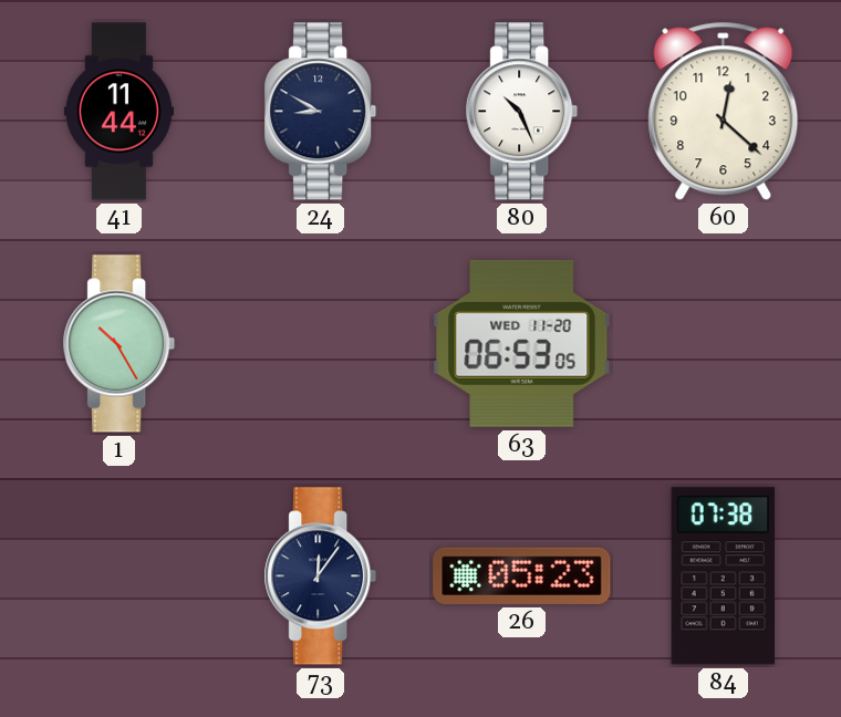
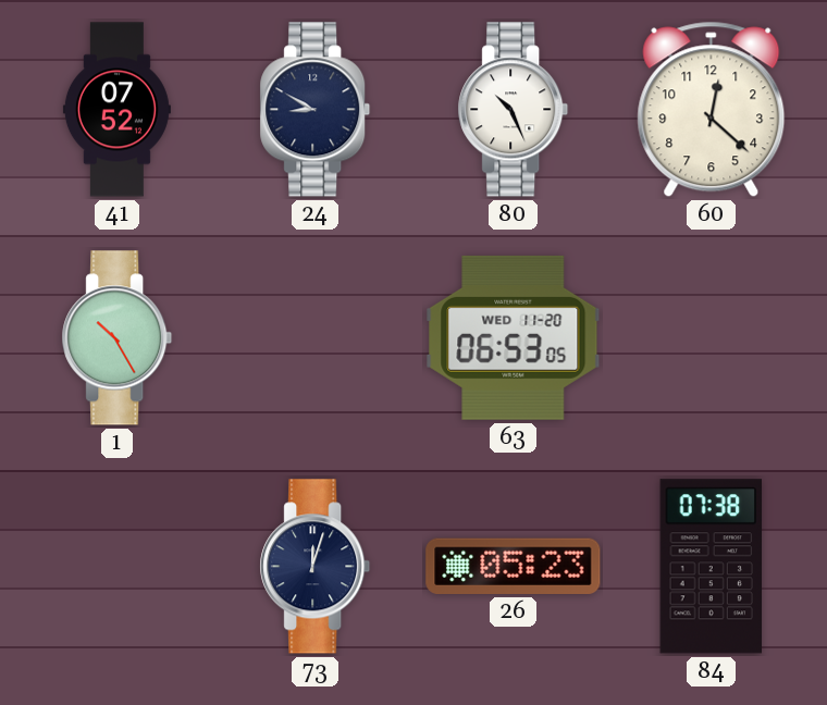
41: 11:44 -> 07:52
73: 12:06 -> 12:03
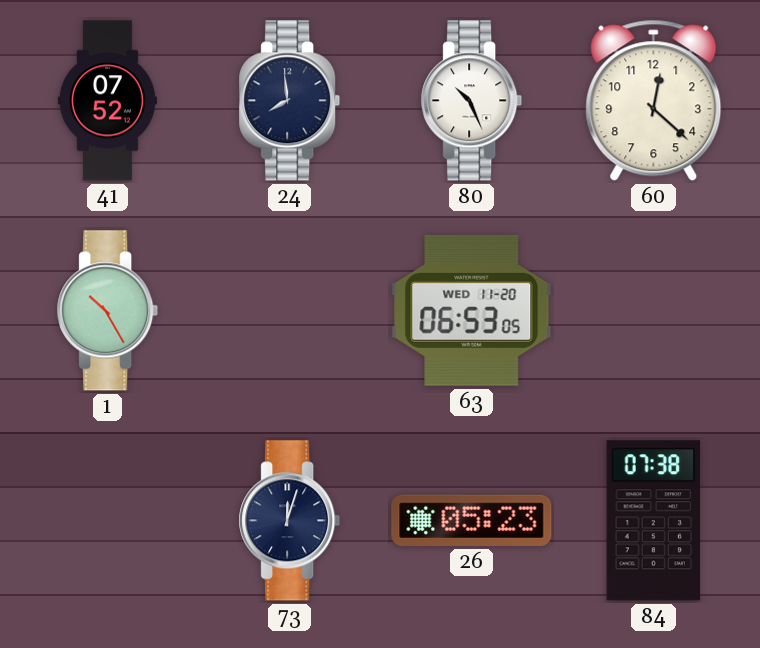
24: 8:50 -> 7:59
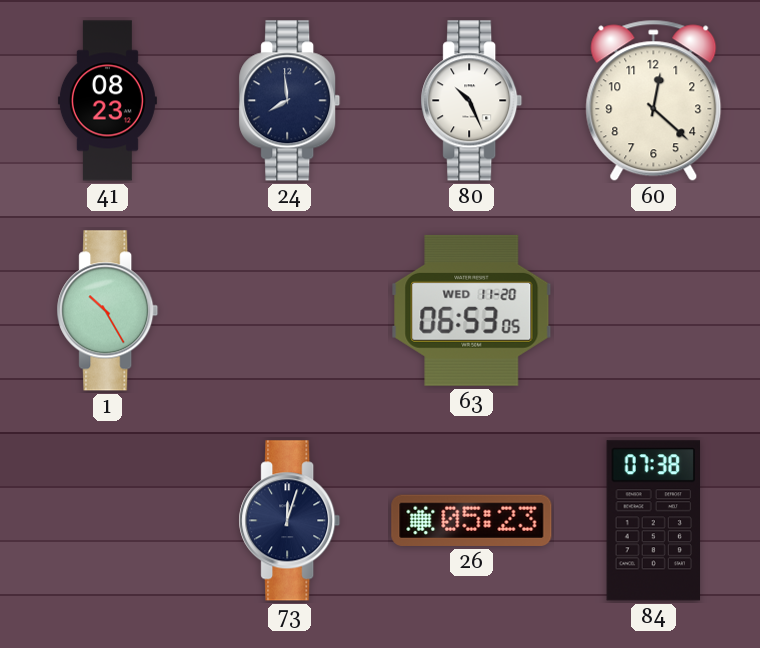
41: 07:52 -> 08:23
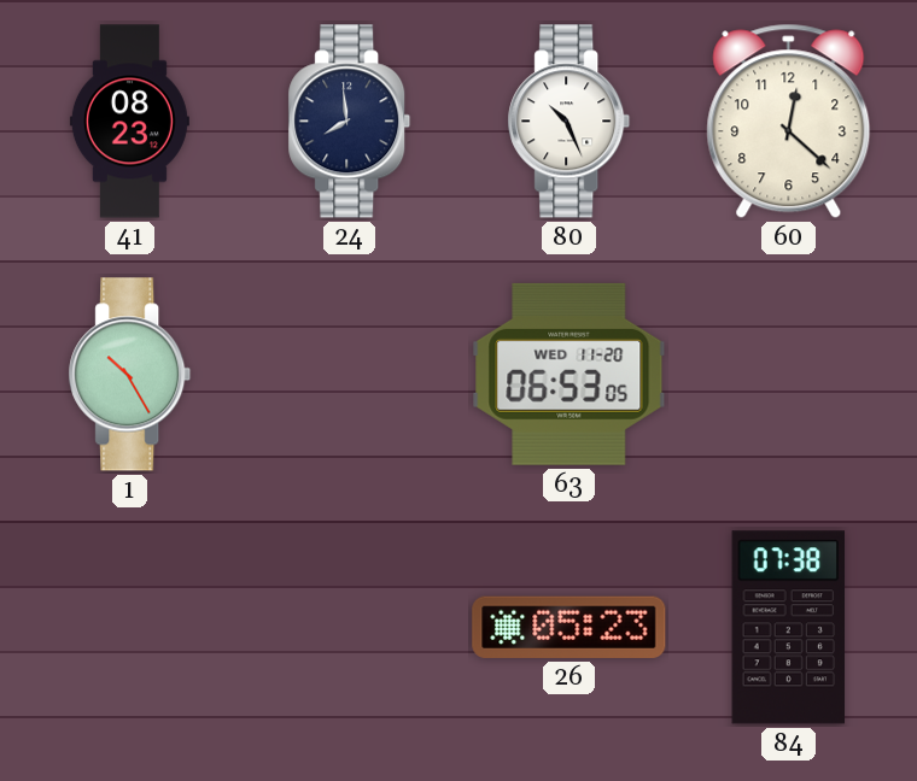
73: 12:03 -> none
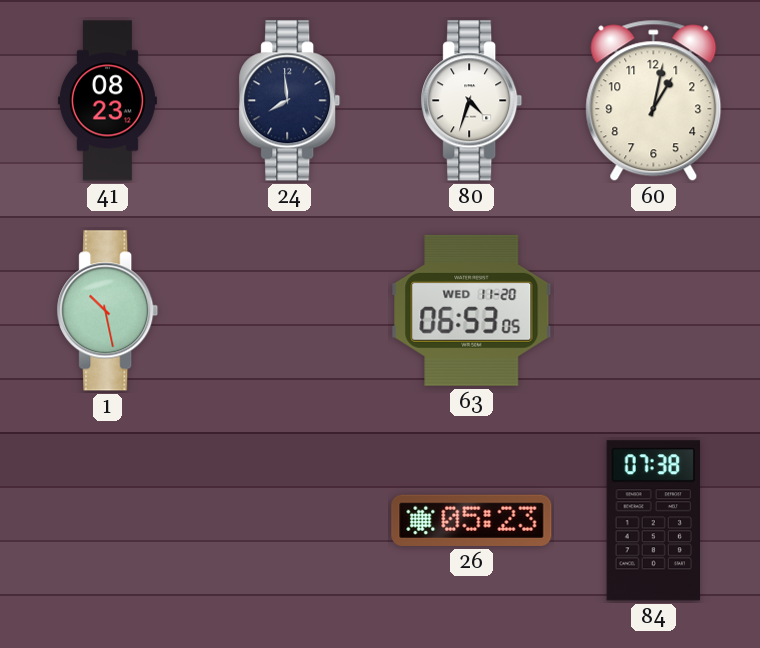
80: 10:26 -> 4:33
60: 12:22 -> 1:02
1: 10:25 -> 10:28
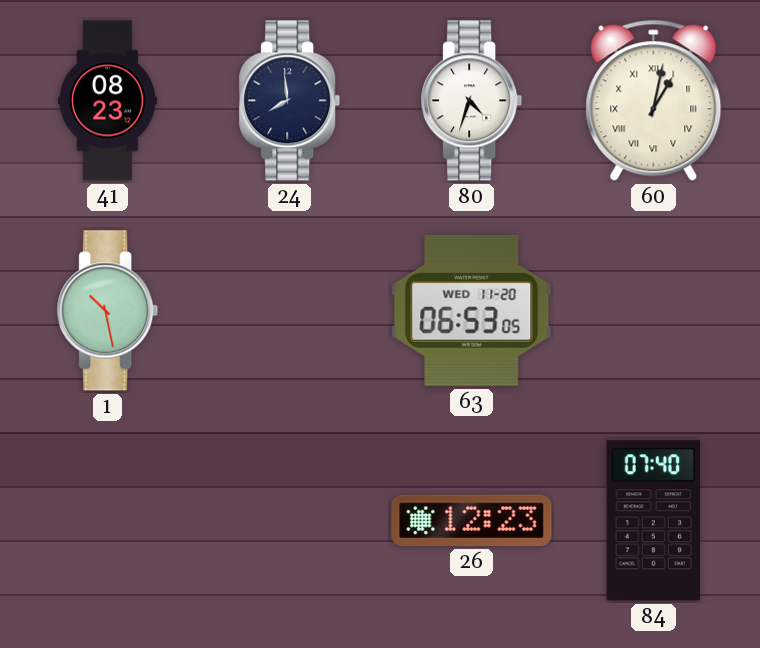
60 numerals: Arabic -> Roman
26: 05:23 -> 12:23
84: 07:38 -> 07:40
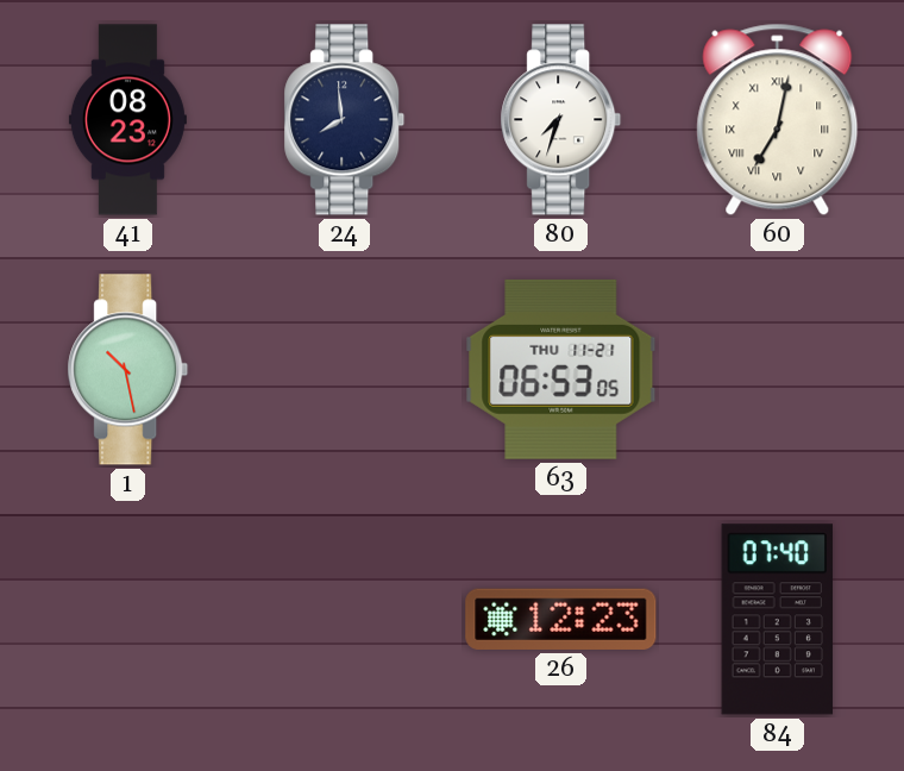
80: 4:33 -> 7:33
60: 1:02 -> 7:02
63 date: WED 11-20 -> THU 11-21
